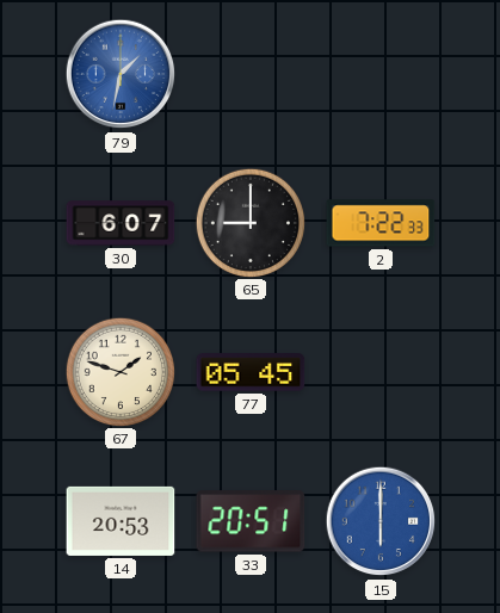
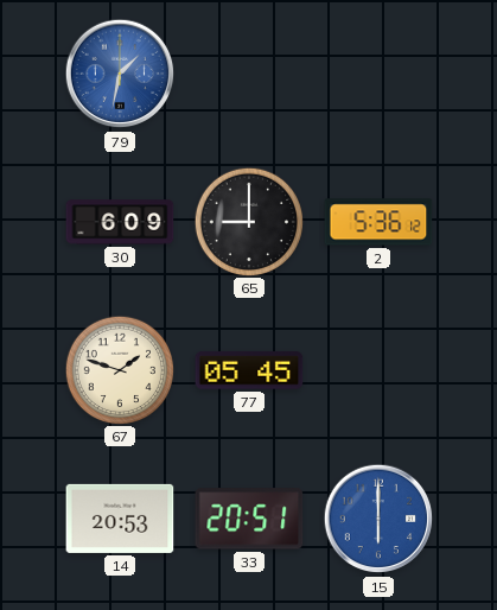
30: 6:07 -> 6:09
2: 7:22 -> 5:36
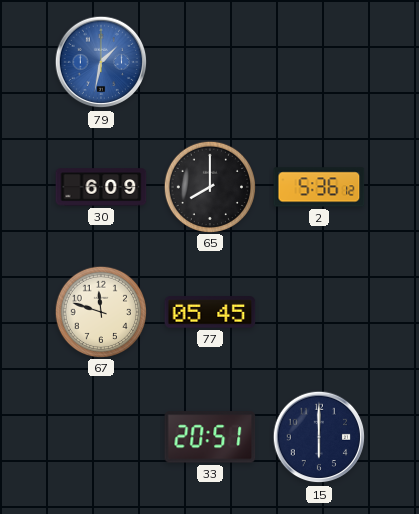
65: 9:00 -> 8:00
67: 1:48 -> 11:48
14: 20:53 -> none
15 dial: blue -> navy
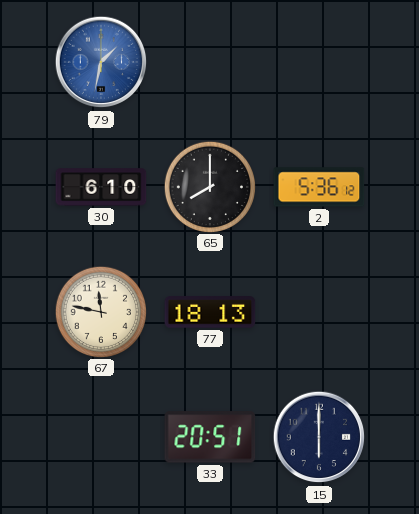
30: 6:09 -> 6:10
67: 11:48 -> 11:47
77: 05:45 -> 18:13
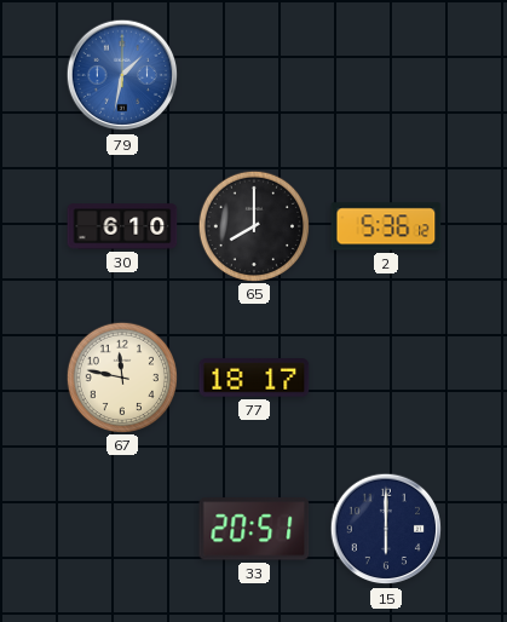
77: 18:13 -> 18:17
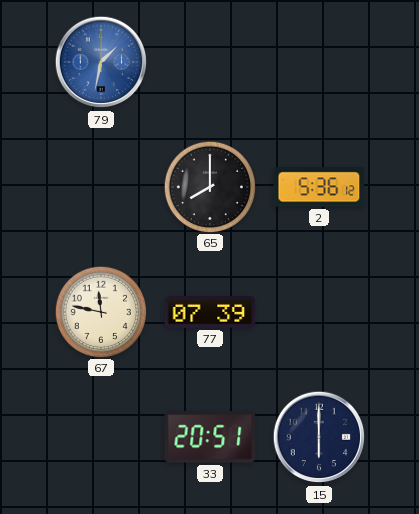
30: 6:10 -> none
77: 18:17 -> 07:39
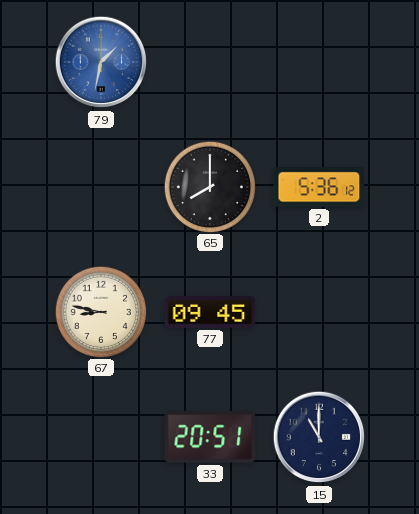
67: 11:47 -> 8:47
77: 07:39 -> 09:45
15: 6:00 -> 11:00
